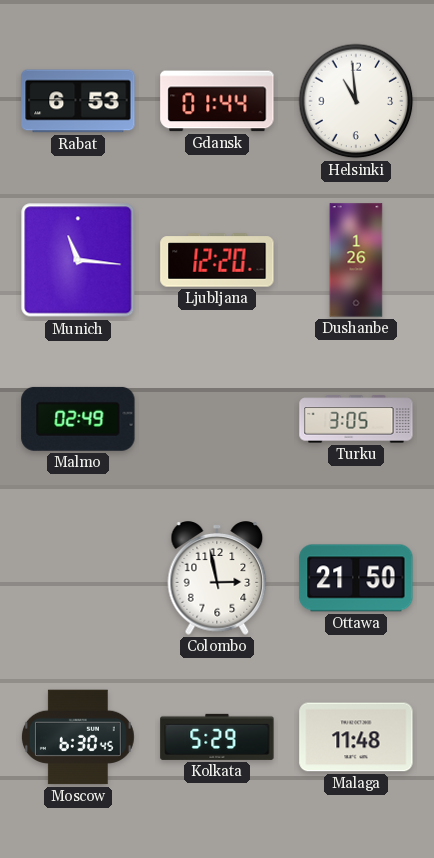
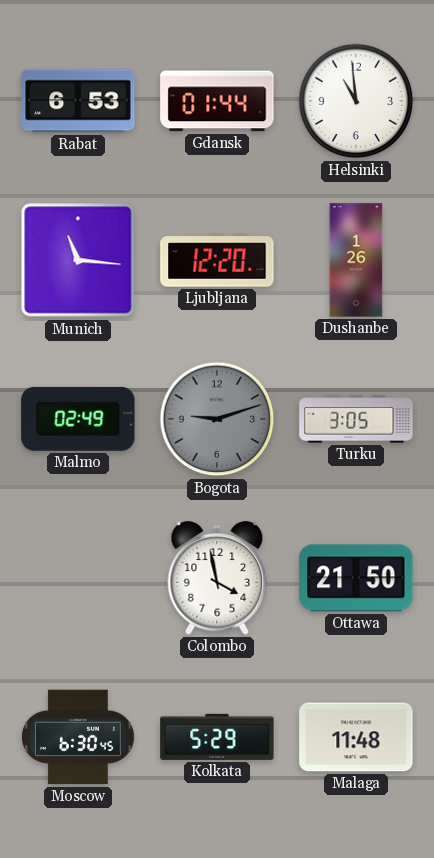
Bogota: none -> 9:12
Colombo: 2:58 -> 3:58
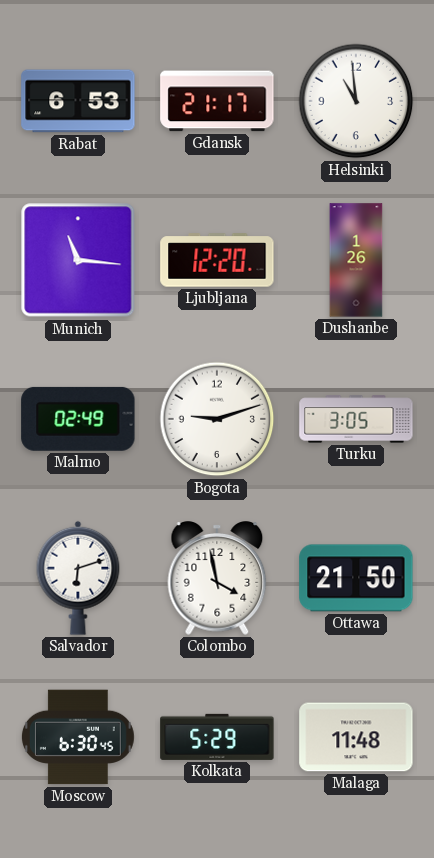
Gdansk: 01:44 -> 21:17
Bogota dial: grey -> white
Salvador: none -> 6:12
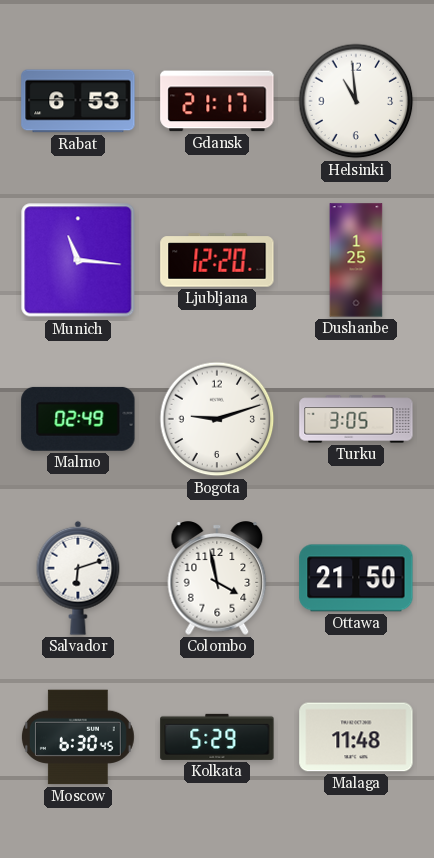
Dushanbe: 1:26 -> 1:25
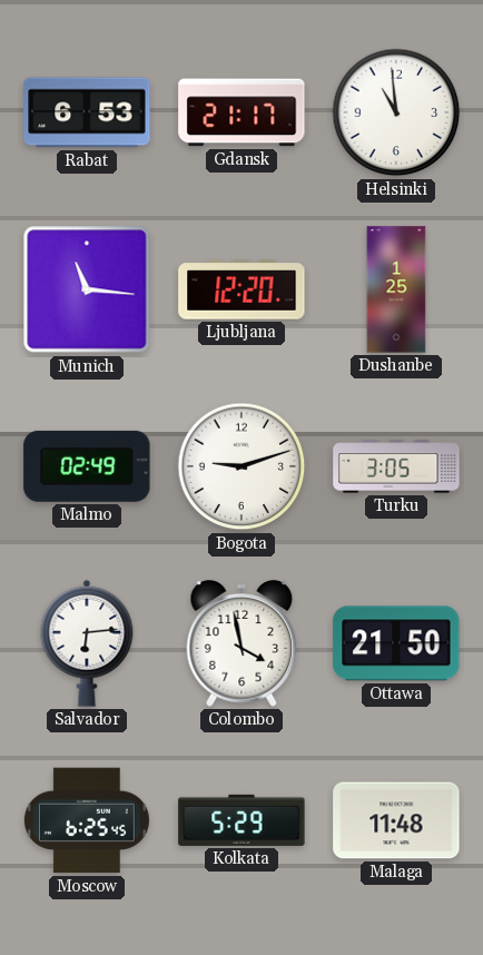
Salvador: 6:12 -> 6:14
Moscow: 6:30 -> 6:25
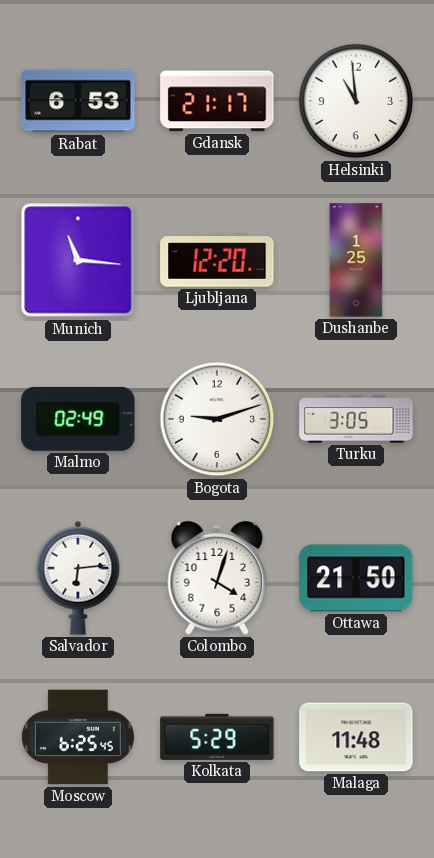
Colombo: 3:58 -> 4:03
